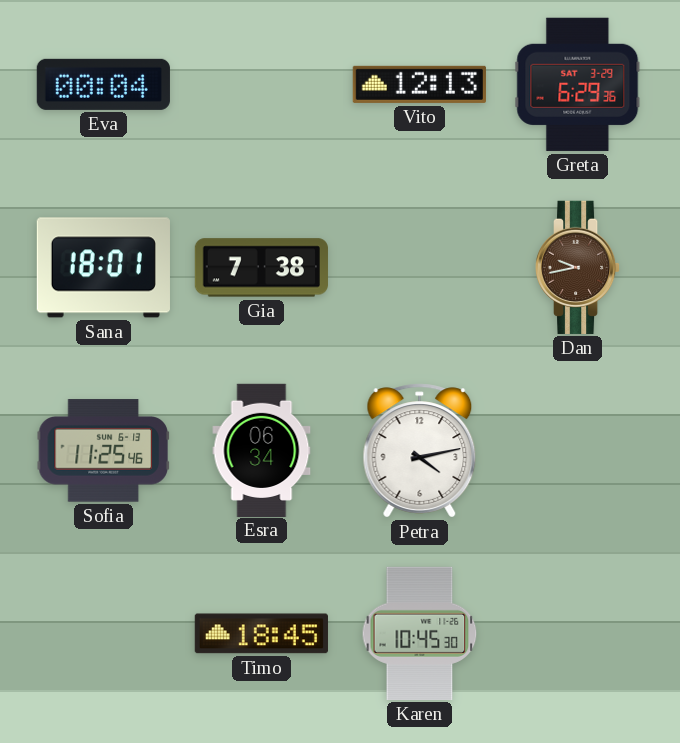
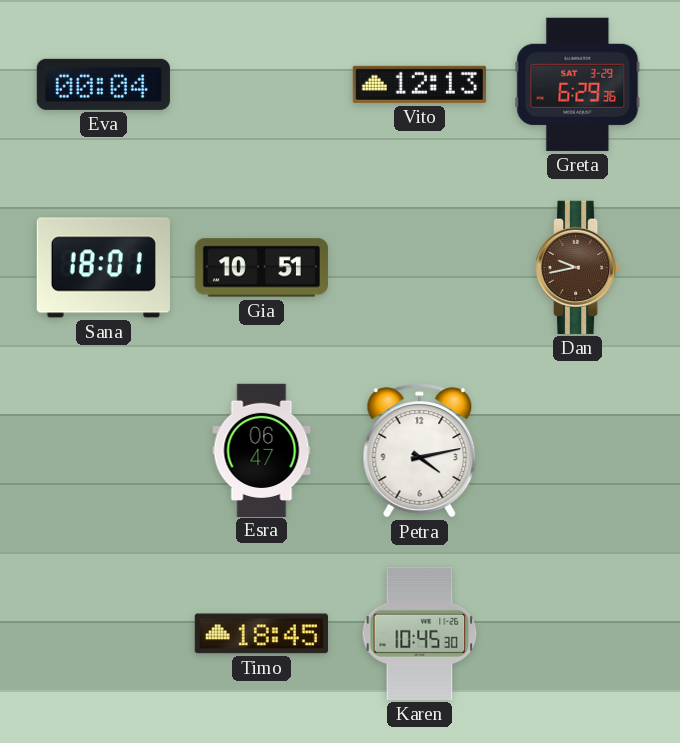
Gia: 7:38 -> 10:51
Sofia: 11:25 -> none
Esra: 06:34 -> 06:47
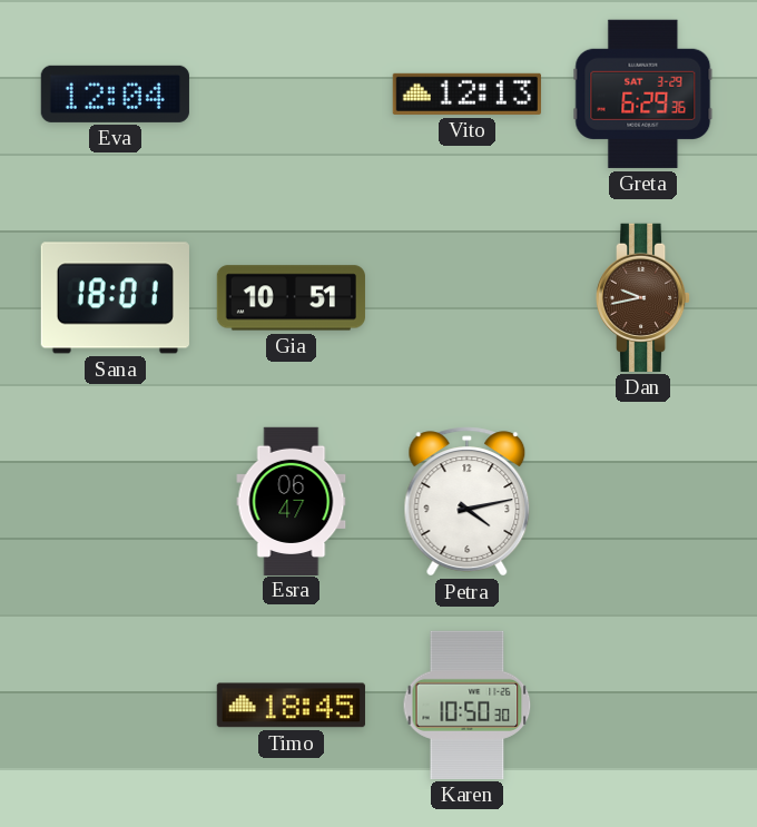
Eva: 00:04 -> 12:04
Karen: 10:45 -> 10:50
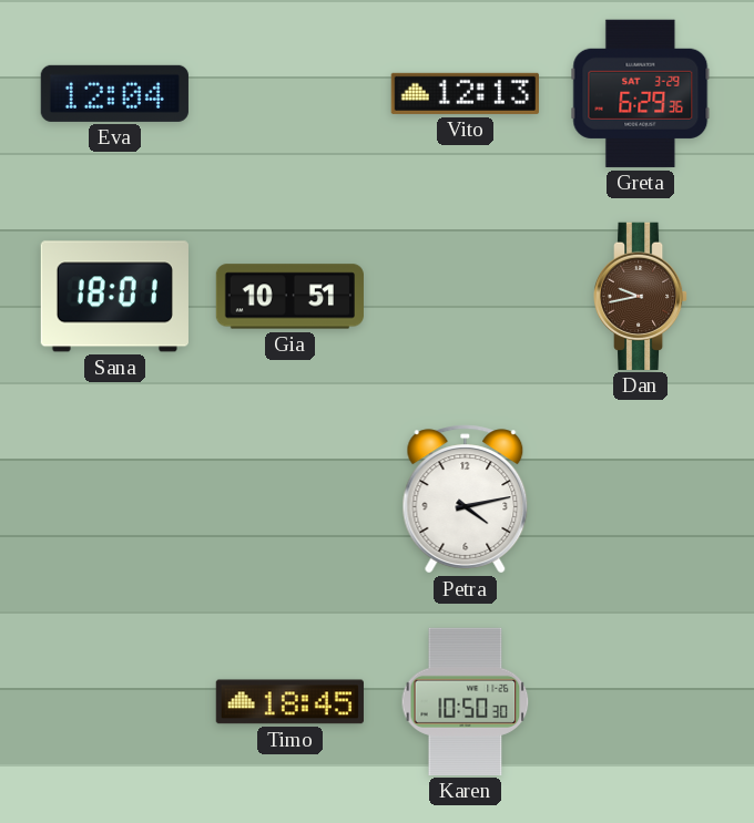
Esra: 06:47 -> none
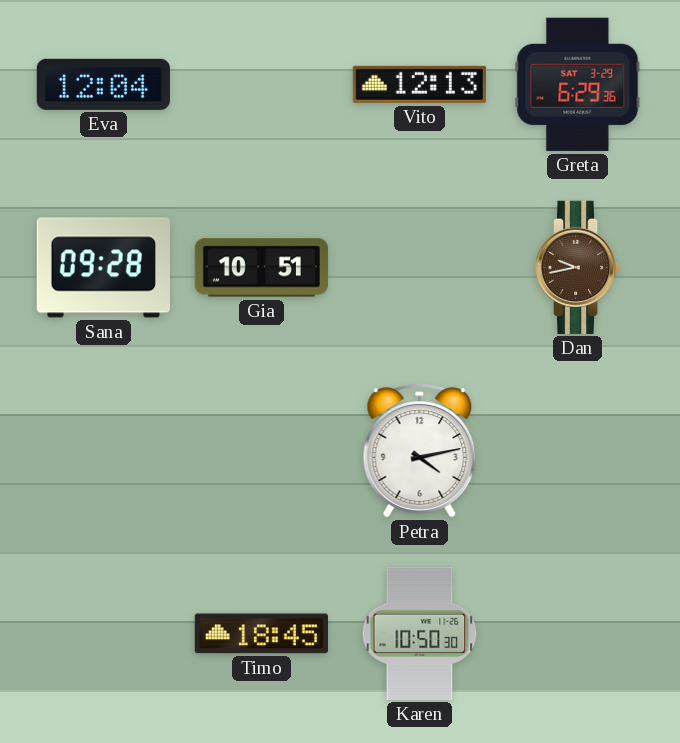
Sana: 18:01 -> 09:28
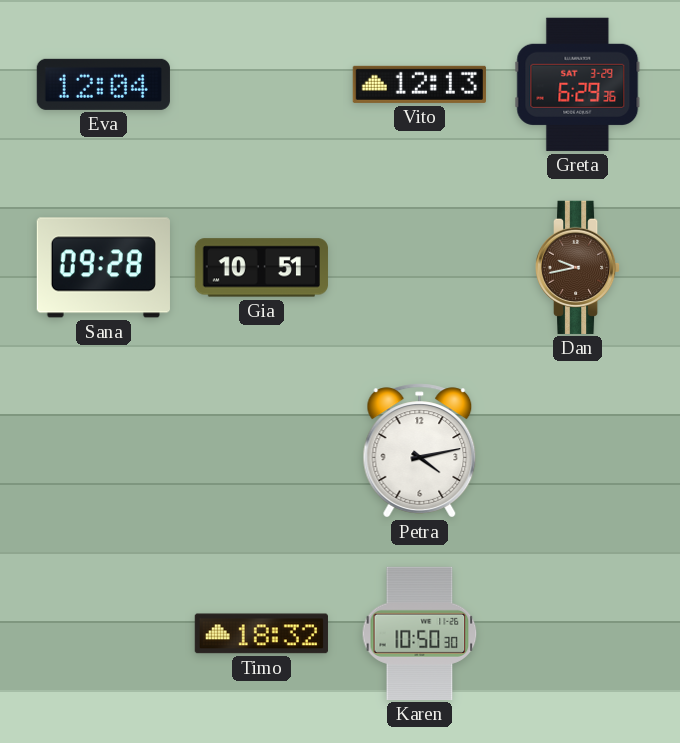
Timo: 18:45 -> 18:32
